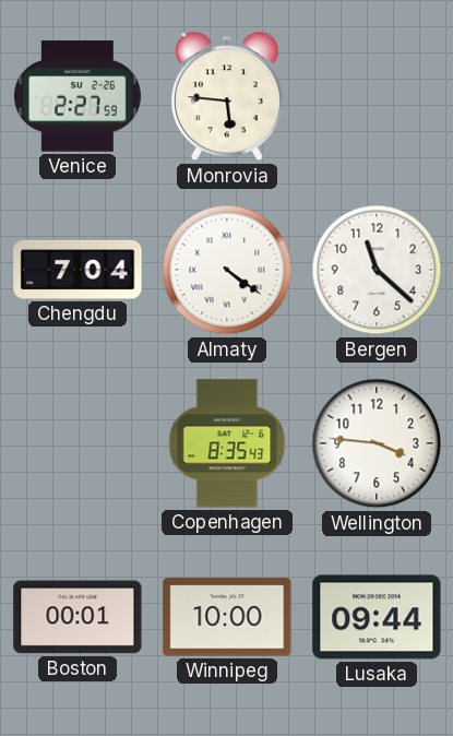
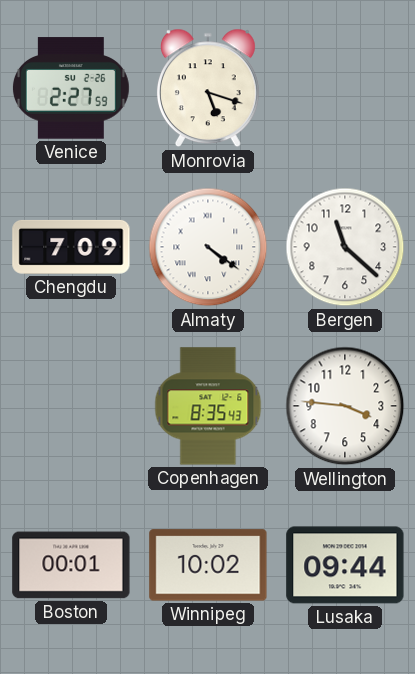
Monrovia: 5:46 -> 5:18
Chengdu: 7:04 -> 7:09
Winnipeg: 10:00 -> 10:02
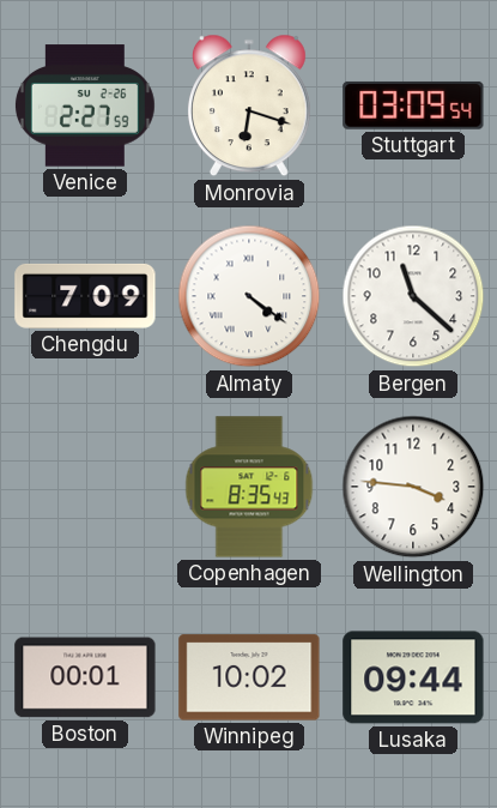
Monrovia: 5:18 -> 6:18
Stuttgart: none -> 03:09
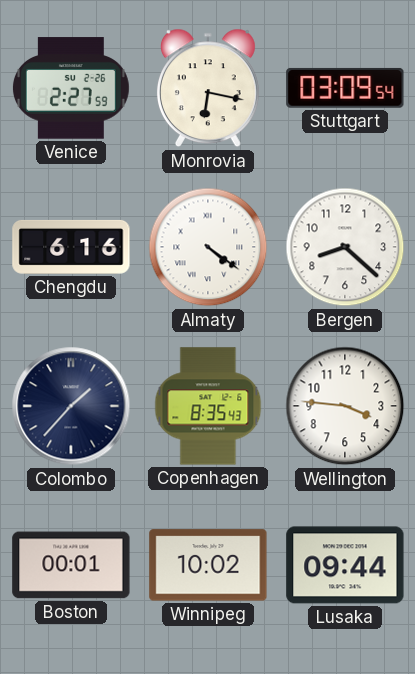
Monrovia: 6:18 -> 6:17
Chengdu: 7:09 -> 6:16
Bergen: 11:22 -> 8:22
Colombo: none -> 1:37
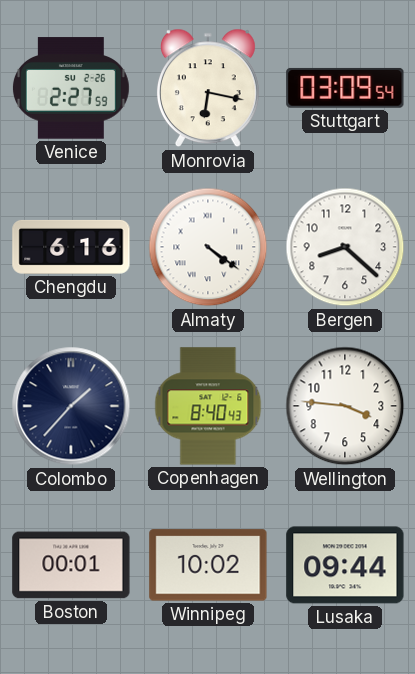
Copenhagen: 8:35 -> 8:40
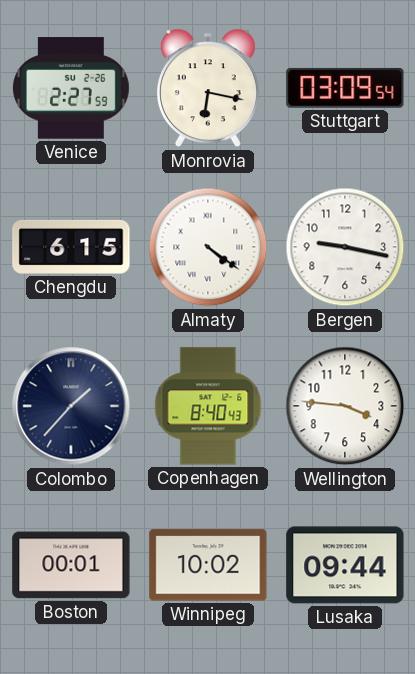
Chengdu: 6:16 -> 6:15
Bergen: 8:22 -> 9:17
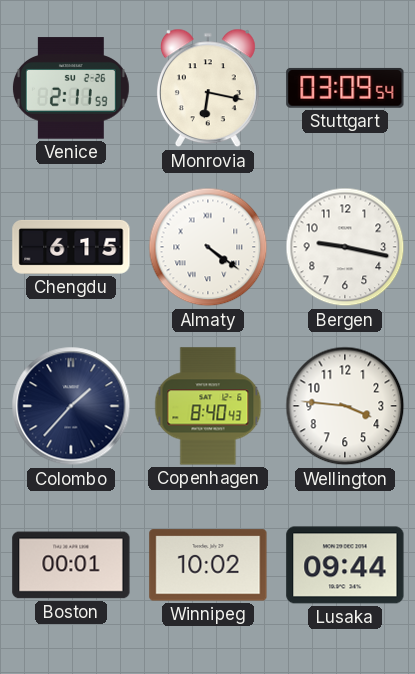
Venice: 2:27 -> 2:11
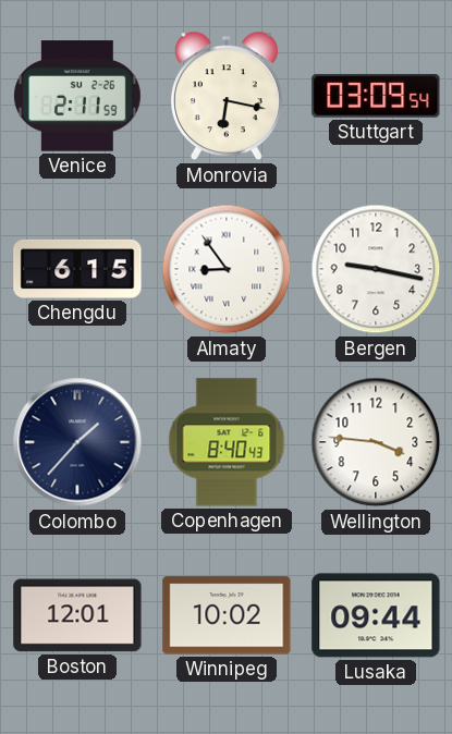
Almaty: 4:21 -> 8:54
Boston: 00:01 -> 12:01
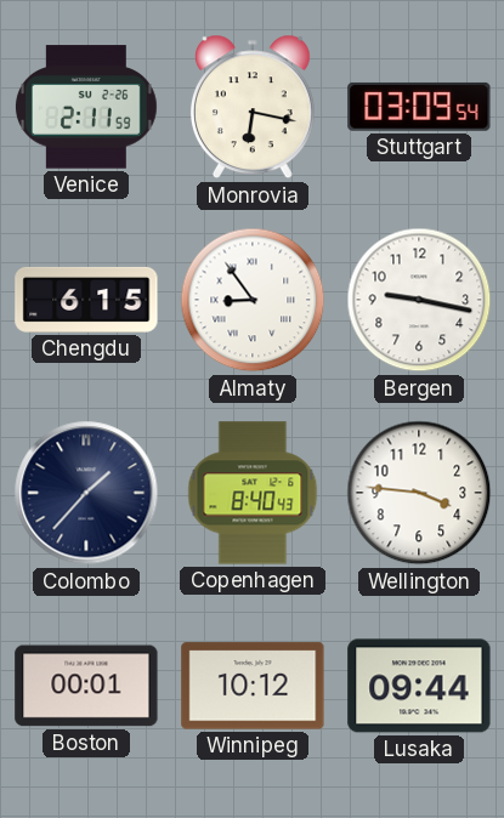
Boston: 12:01 -> 00:01
Winnipeg: 10:02 -> 10:12
